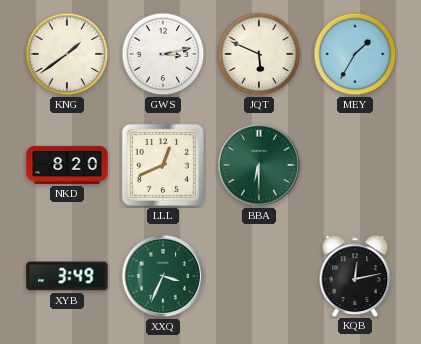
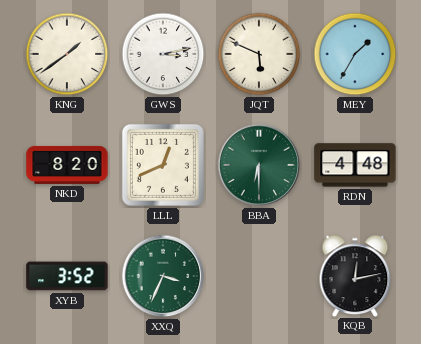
RDN: none -> 4:48
XYB: 3:49 -> 3:52
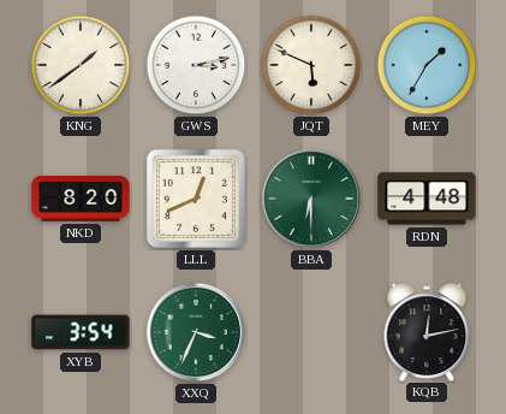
XYB: 3:52 -> 3:54
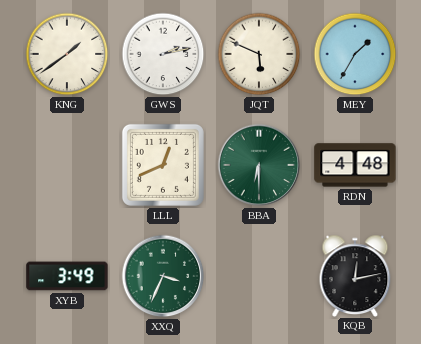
GWS: 3:13 -> 2:13
NKD: 8:20 -> none
XYB: 3:54 -> 3:49
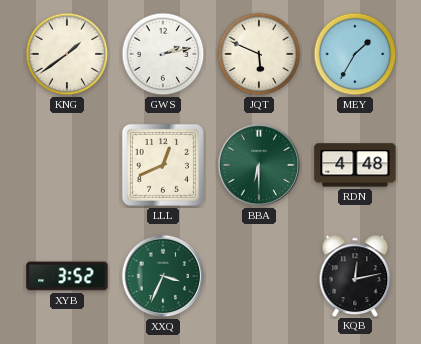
XYB: 3:49 -> 3:52
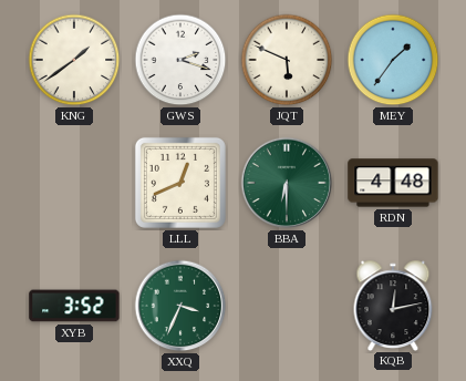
GWS: 2:13 -> 2:18
MEY: 1:35 -> 1:36
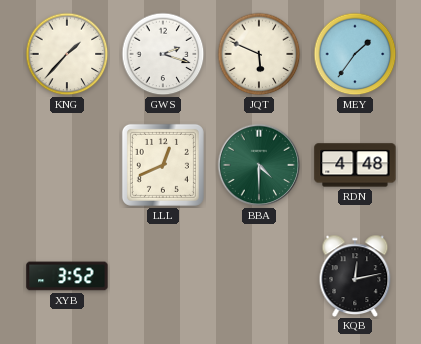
KNG: 1:39 -> 1:37
BBA: 6:30 -> 4:30
XXQ: 3:34 -> none
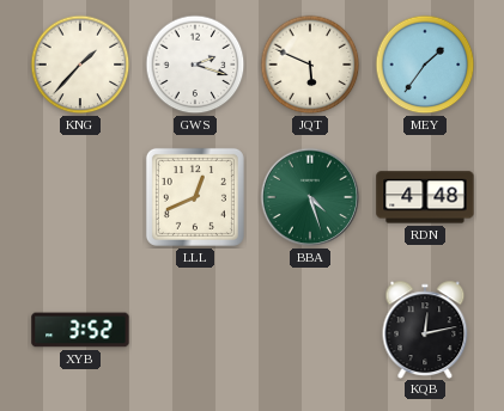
BBA: 4:30 -> 4:27
